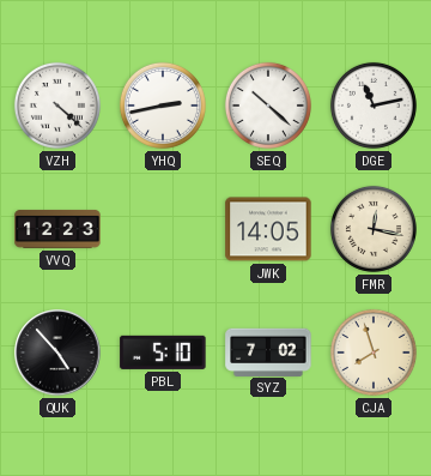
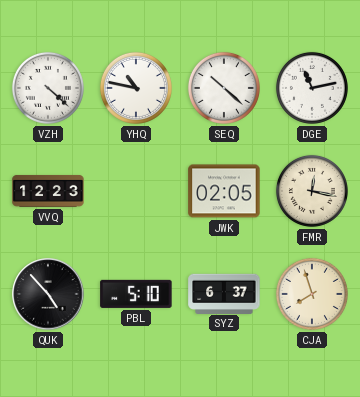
YHQ: 2:43 -> 10:47
JWK: 14:05 -> 02:05
SYZ: 7:02 -> 6:37
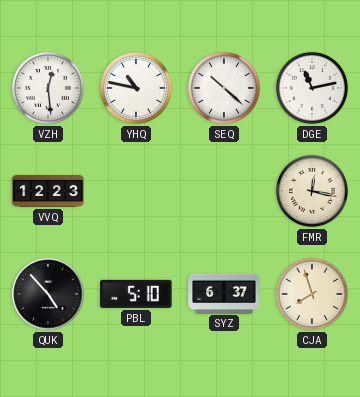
VZH: 4:22 -> 12:29
JWK: 02:05 -> none
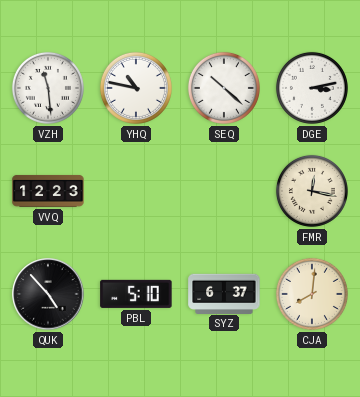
VZH: 12:29 -> 11:29
DGE: 11:13 -> 3:13
CJA: 7:57 -> 8:01
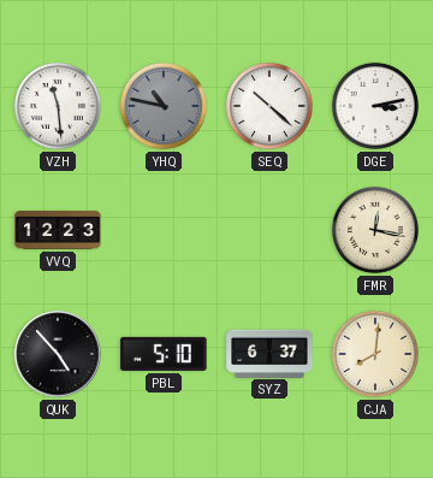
YHQ dial: white -> grey
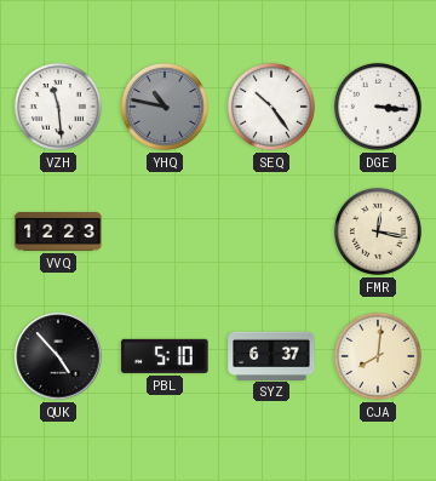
SEQ: 10:22 -> 10:24
DGE: 3:13 -> 3:16
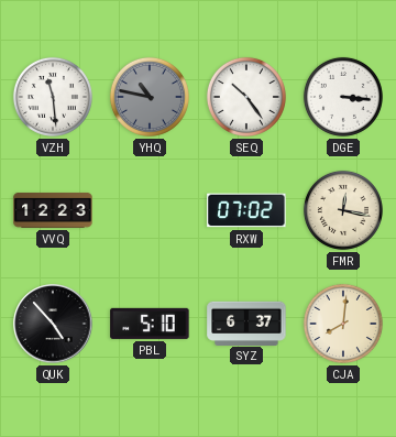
RXW: none -> 07:02
